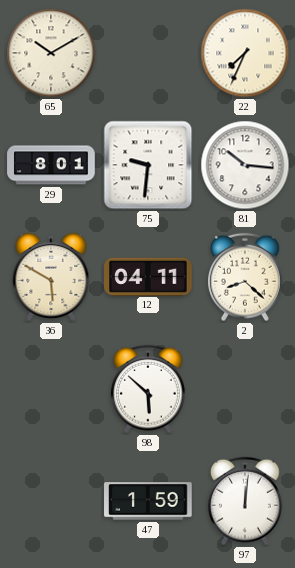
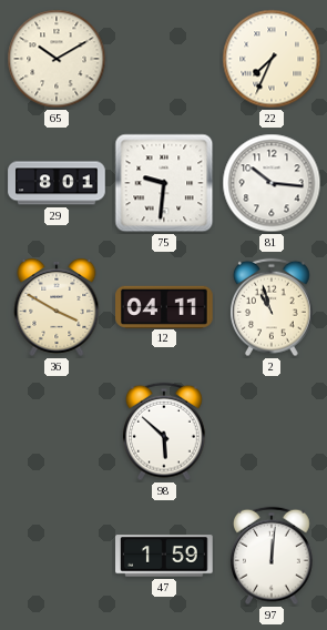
36: 5:50 -> 3:50
2: 8:22 -> 10:57
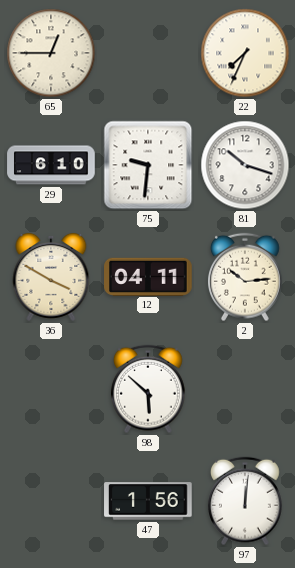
65: 10:10 -> 12:45
29: 8:01 -> 6:10
81: 10:16 -> 10:18
2: 10:57 -> 10:14
47: 1:59 -> 1:56
